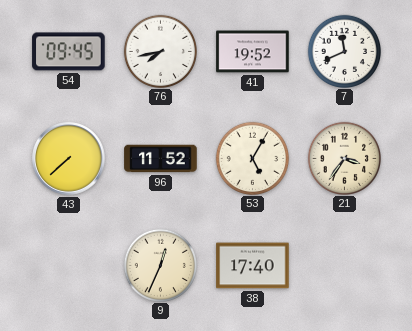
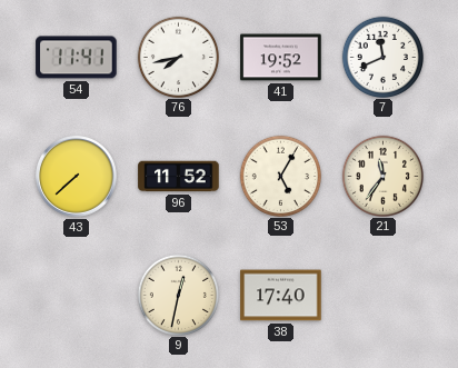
54: 09:45 -> 11:41
21: 3:36 -> 11:36
9: 12:34 -> 12:32
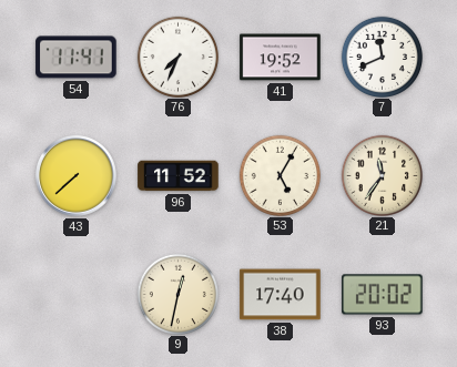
76: 7:43 -> 7:34
93: none -> 20:02
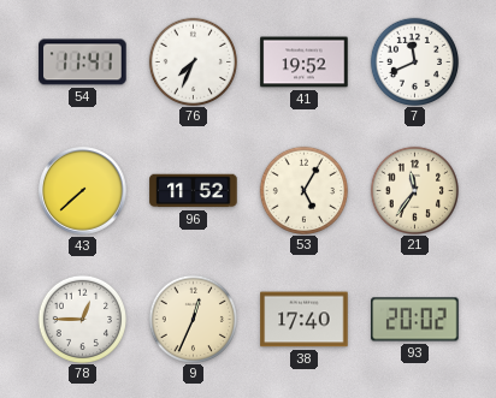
78: none -> 12:45
9: 12:32 -> 12:34
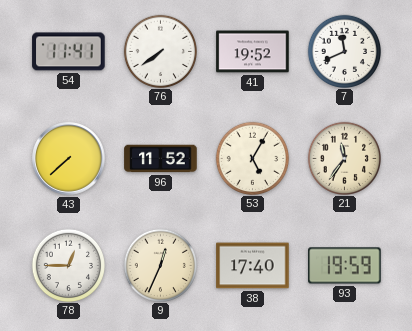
76: 7:34 -> 7:39
93: 20:02 -> 19:59
